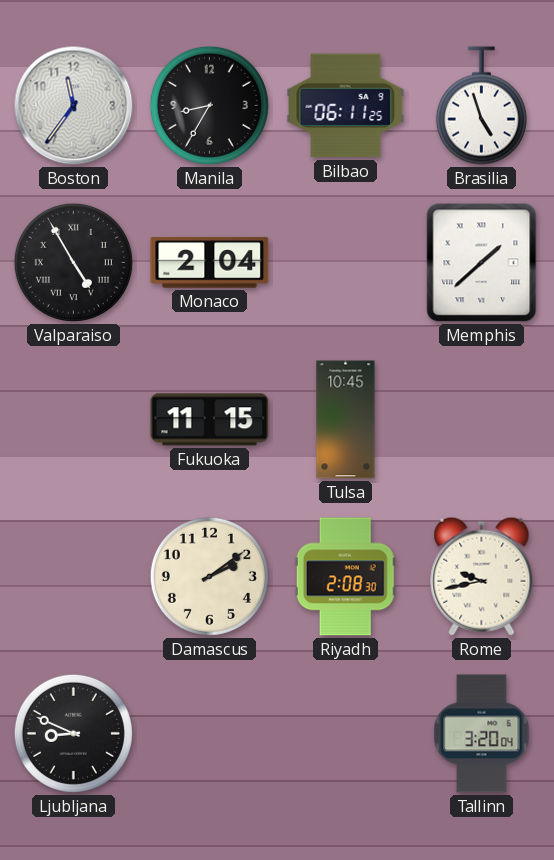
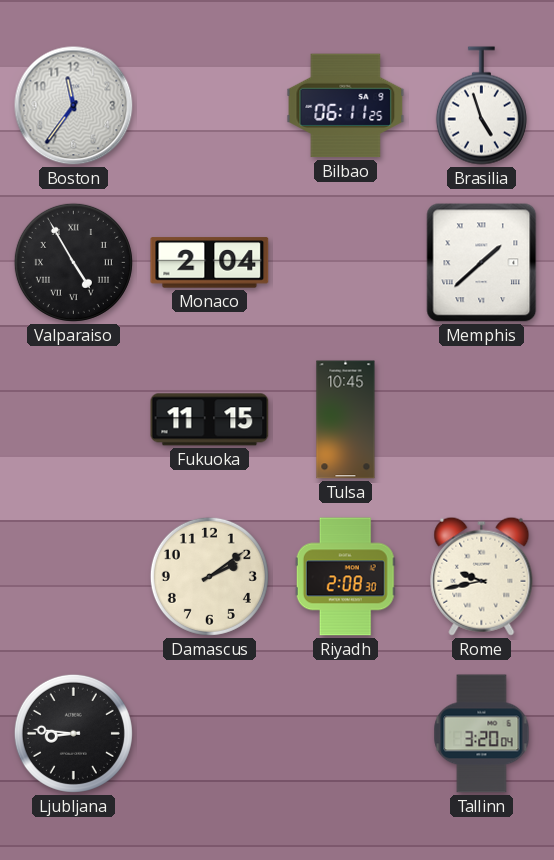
Manila: 8:35 -> none
Ljubljana: 8:49 -> 8:46
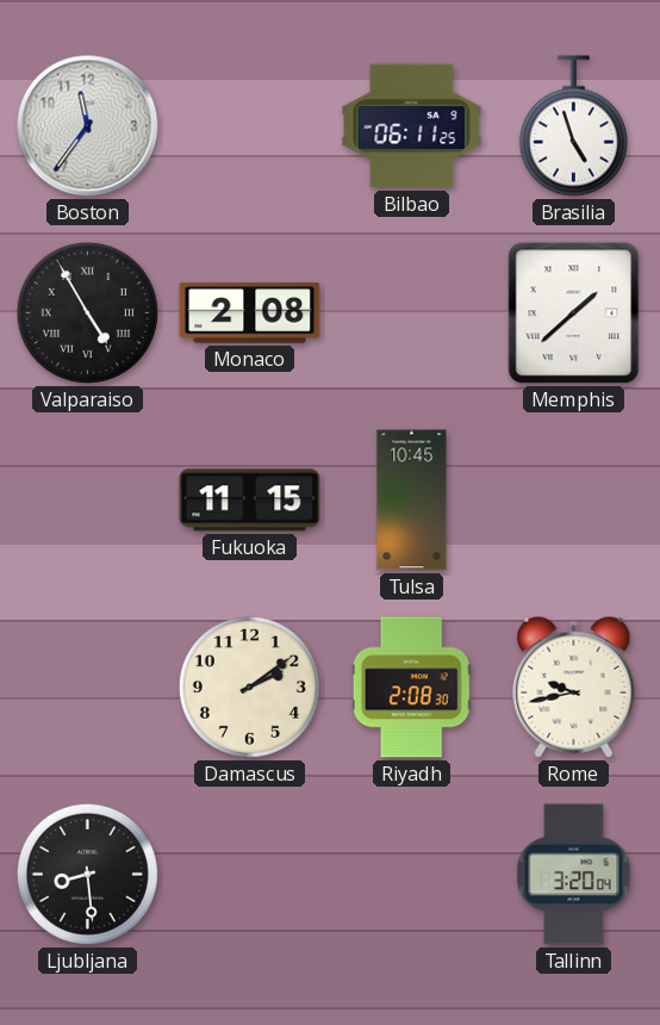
Monaco: 2:04 -> 2:08
Ljubljana: 8:46 -> 8:29
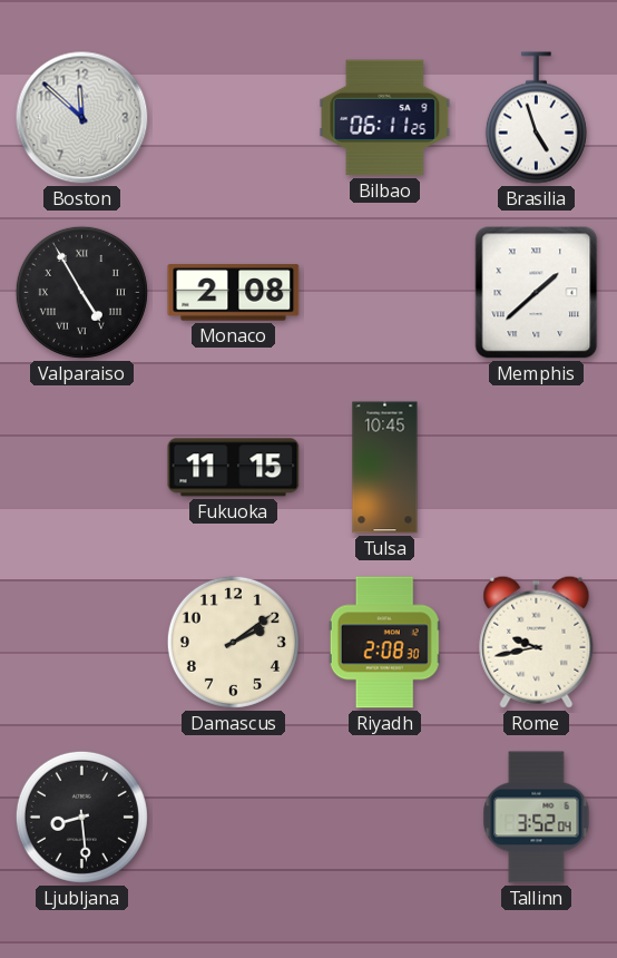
Boston: 11:36 -> 11:52
Tallinn: 3:20 -> 3:52
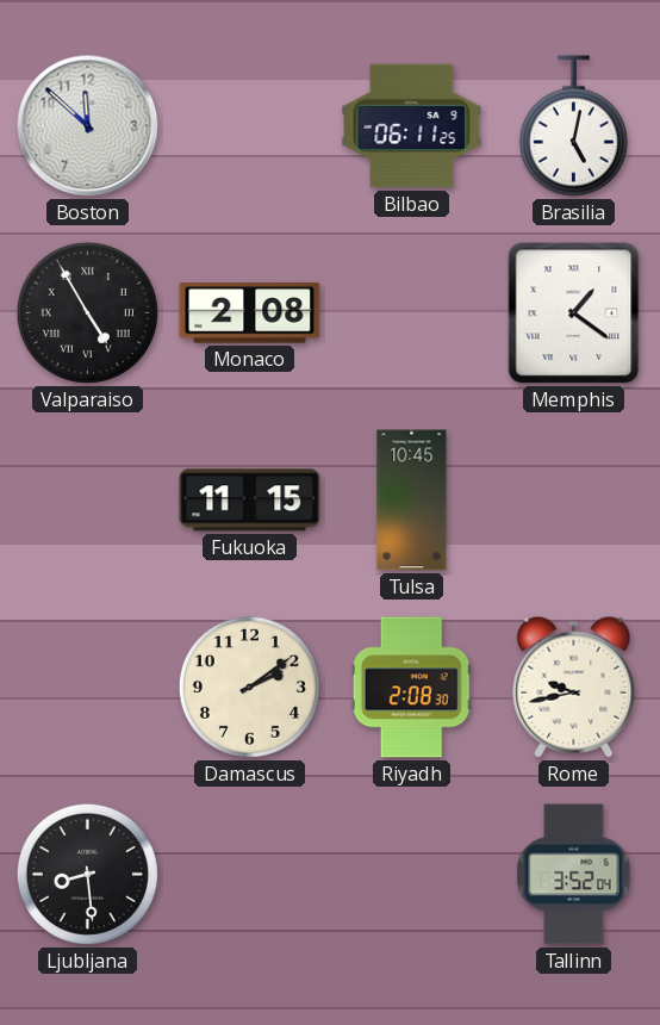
Brasilia: 4:57 -> 5:02
Memphis: 1:38 -> 1:21
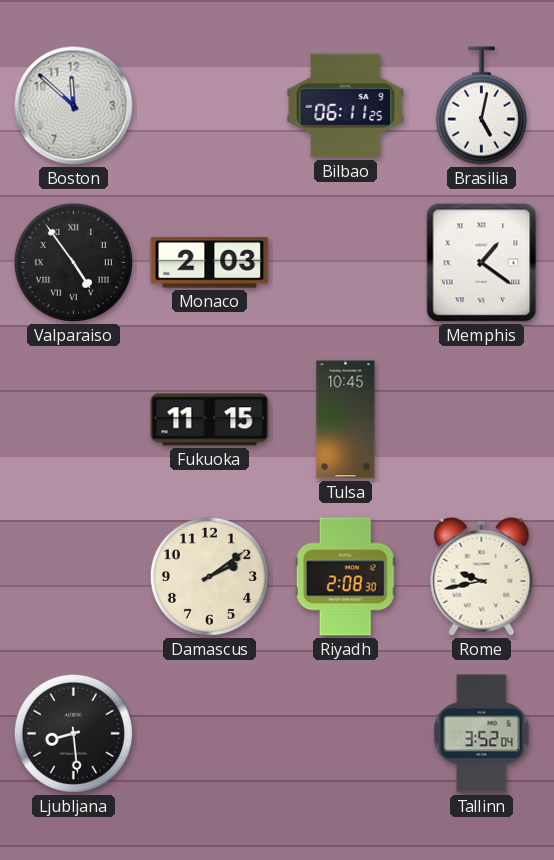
Valparaiso: 4:55 -> 4:54
Monaco: 2:08 -> 2:03
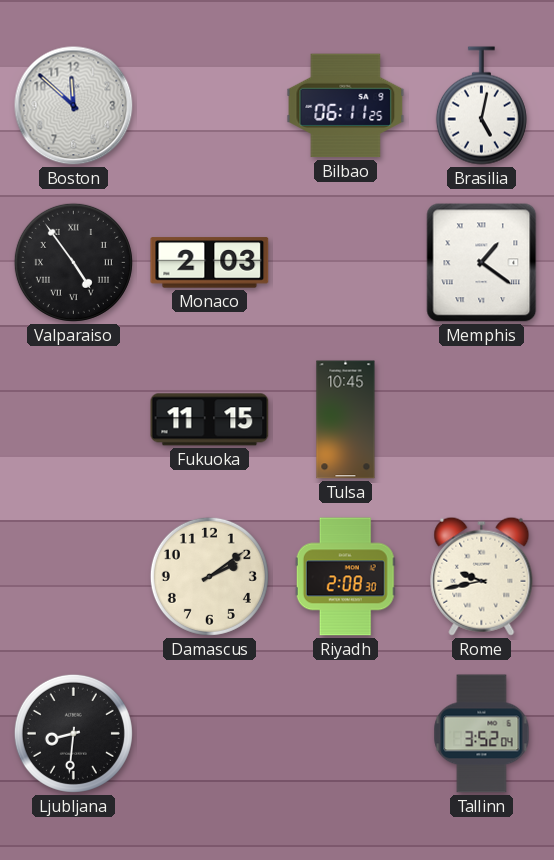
Ljubljana: 8:29 -> 8:31
